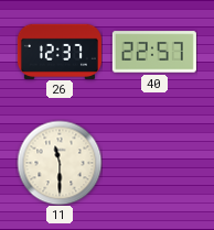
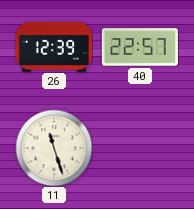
26: 12:37 -> 12:39
11: 11:30 -> 11:27
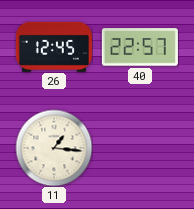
26: 12:39 -> 12:45
11: 11:27 -> 1:16
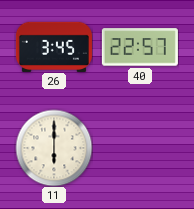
26: 12:45 -> 3:45
11: 1:16 -> 6:00
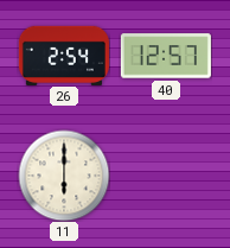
26: 3:45 -> 2:54
40: 22:57 -> 12:57
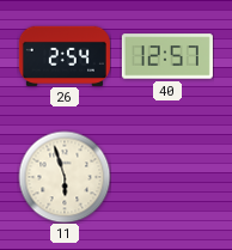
11: 6:00 -> 5:57
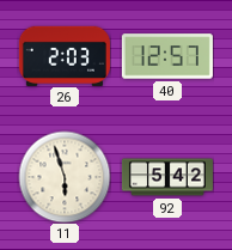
26: 2:54 -> 2:03
92: none -> 5:42
